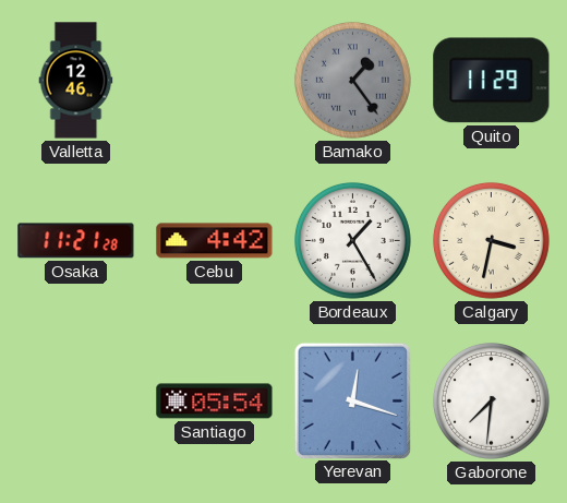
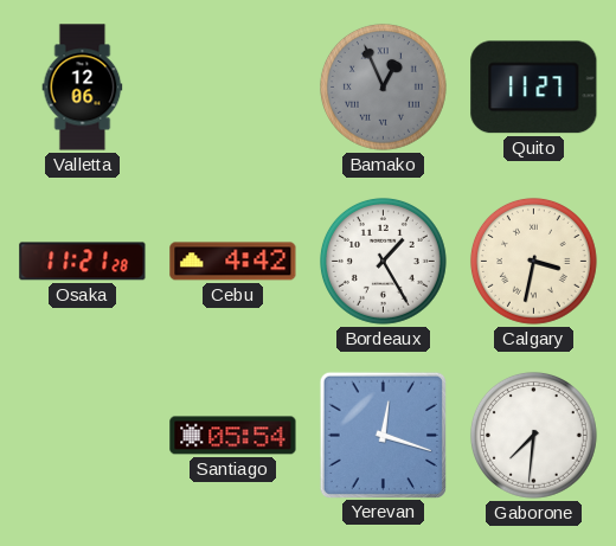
Valletta: 12:46 -> 12:06
Bamako: 1:24 -> 12:56
Quito: 11:29 -> 11:27
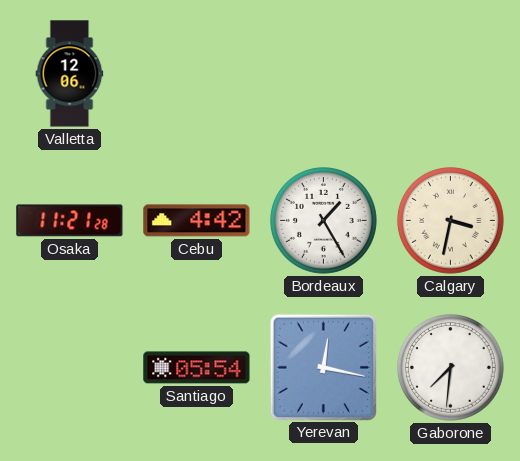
Bamako: 12:56 -> none
Quito: 11:27 -> none
Yerevan: 12:18 -> 12:17
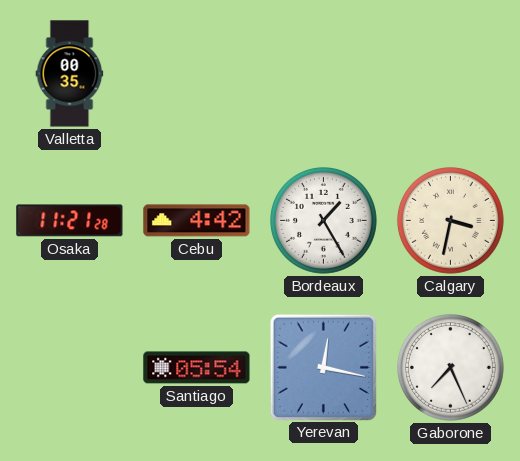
Valletta: 12:06 -> 00:35
Gaborone: 7:31 -> 7:26
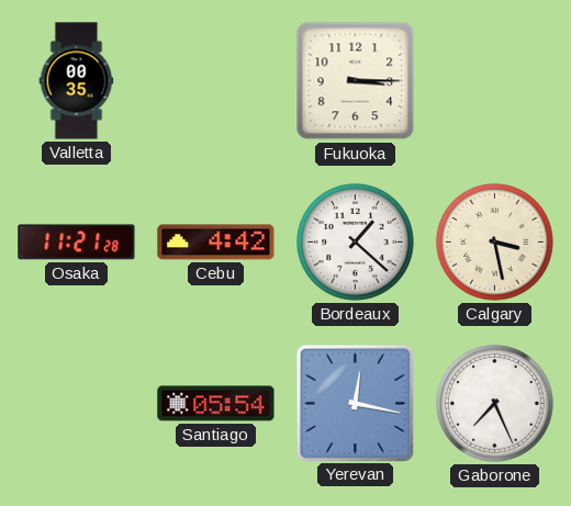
Fukuoka: none -> 3:15
Bordeaux: 1:25 -> 1:22
Calgary: 3:32 -> 3:28
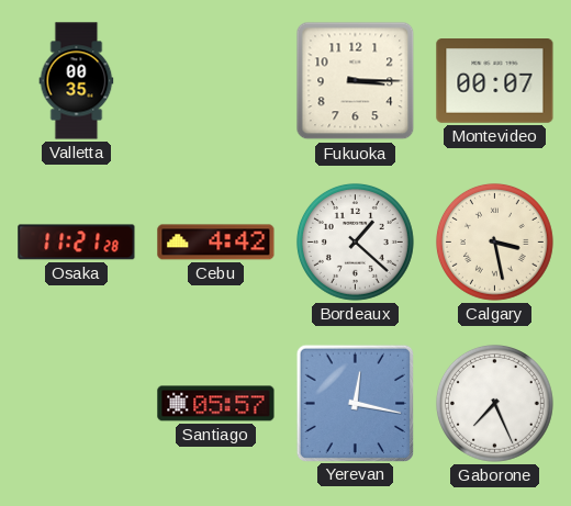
Montevideo: none -> 00:07
Santiago: 05:54 -> 05:57
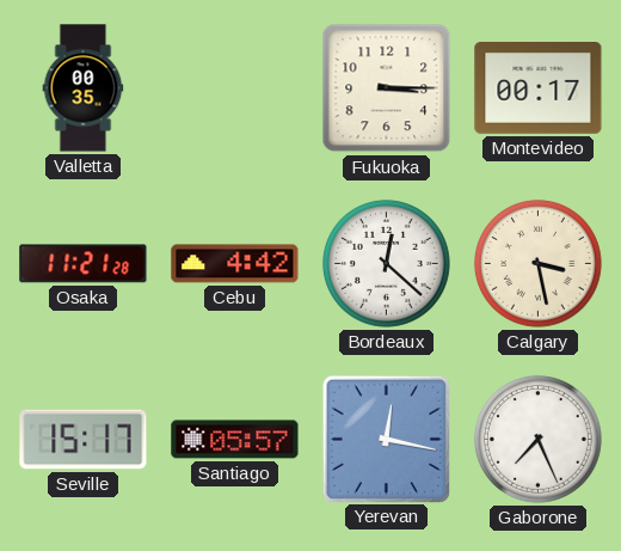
Montevideo: 00:07 -> 00:17
Bordeaux: 1:22 -> 12:22
Seville: none -> 15:17
